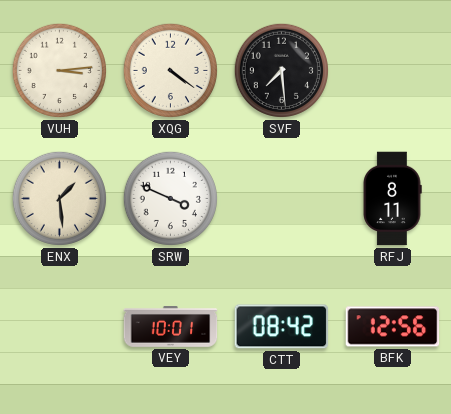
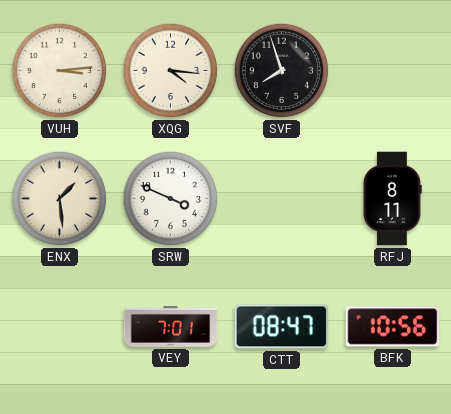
XQG: 4:21 -> 4:16
SVF: 7:29 -> 7:57
VEY: 10:01 -> 7:01
CTT: 08:42 -> 08:47
BFK: 12:56 -> 10:56
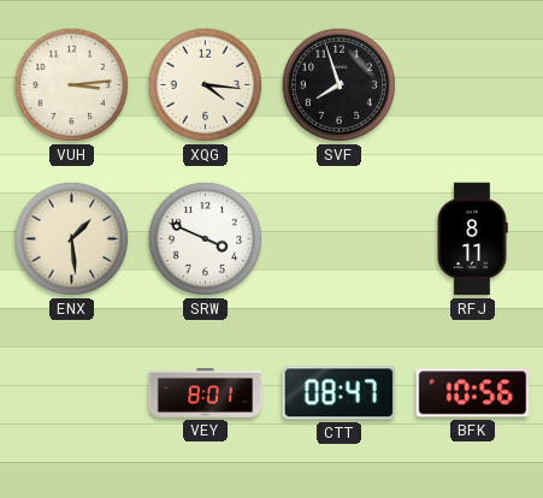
VEY: 7:01 -> 8:01
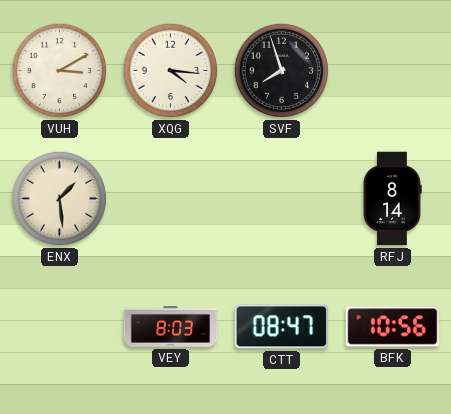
VUH: 3:14 -> 3:10
SRW: 3:49 -> none
RFJ: 8:11 -> 8:14
VEY: 8:01 -> 8:03
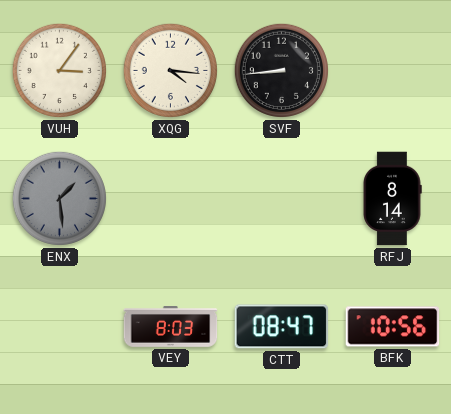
VUH: 3:10 -> 3:06
SVF: 7:57 -> 8:44
ENX dial: cream -> grey
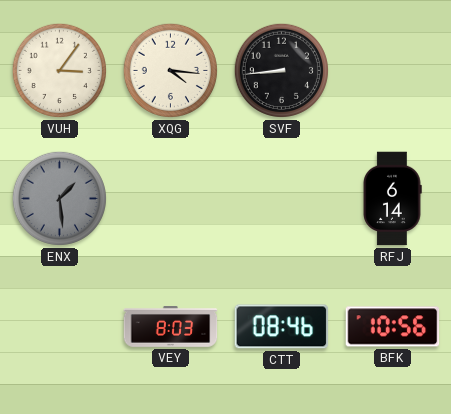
RFJ: 8:14 -> 6:14
CTT: 08:47 -> 08:46
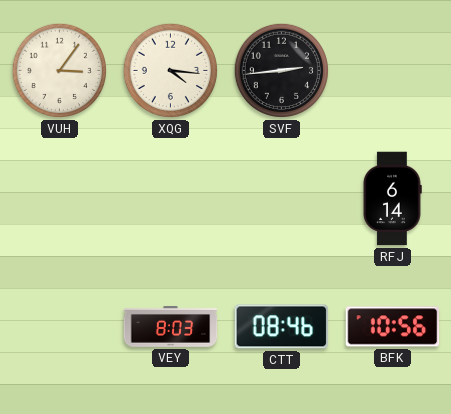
SVF: 8:44 -> 2:44
ENX: 1:29 -> none
